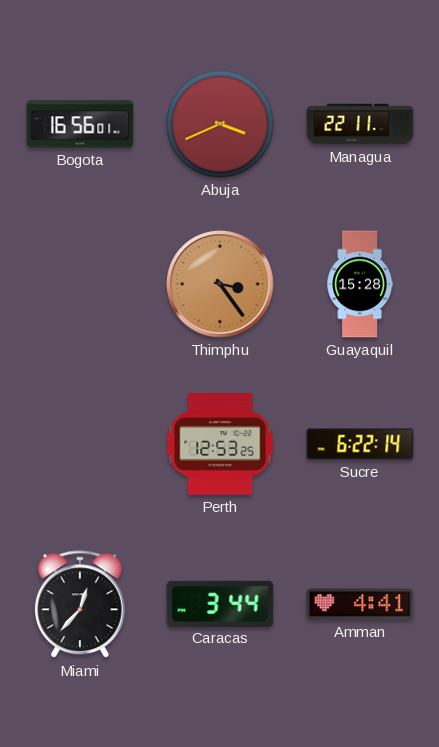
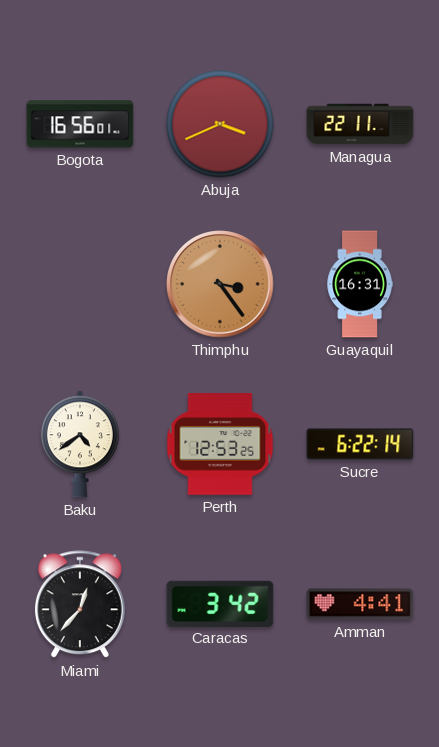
Guayaquil: 15:28 -> 16:31
Baku: none -> 4:39
Caracas: 3:44 -> 3:42
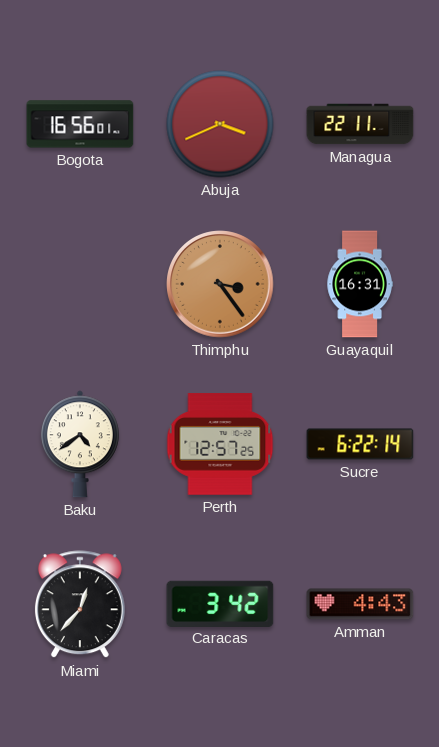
Perth: 12:53 -> 12:57
Amman: 4:41 -> 4:43
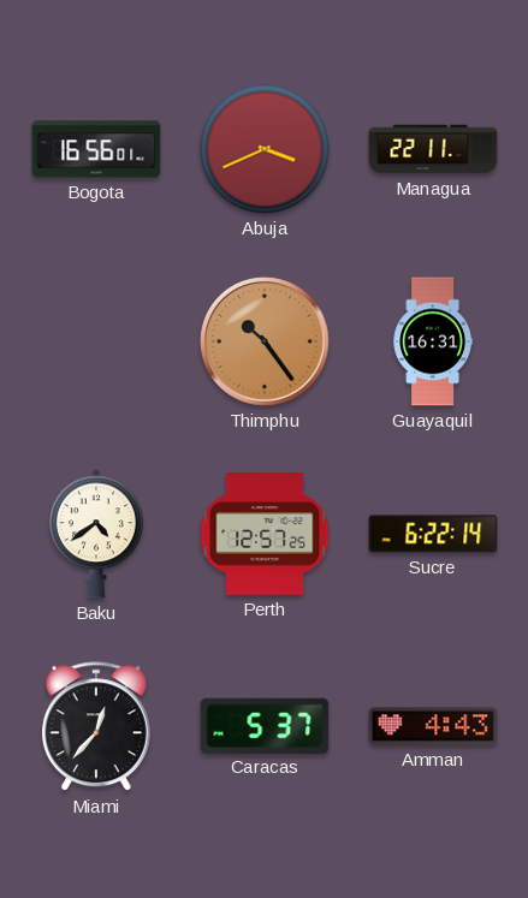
Thimphu: 3:24 -> 10:24
Caracas: 3:42 -> 5:37
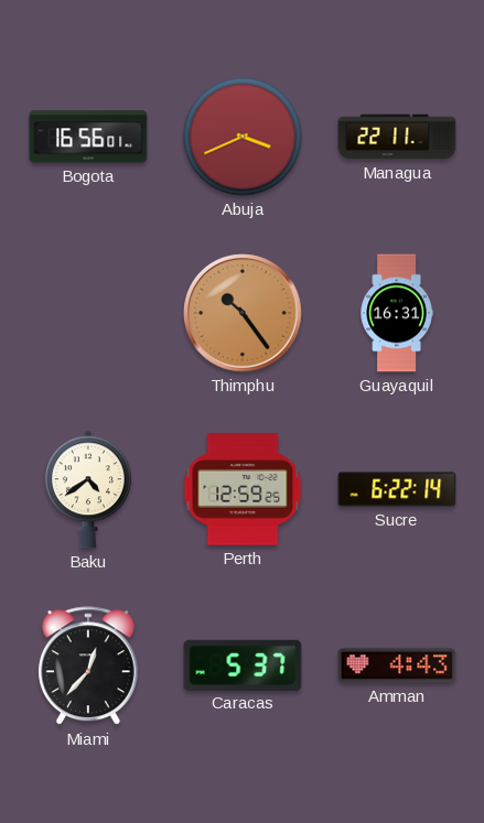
Perth: 12:57 -> 12:59
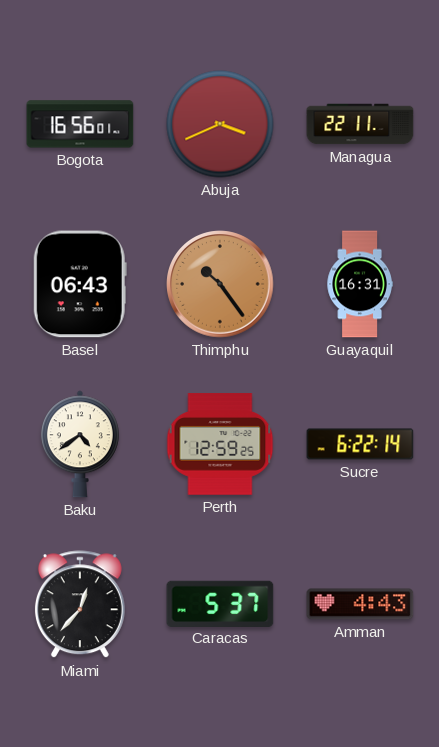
Basel: none -> 06:43
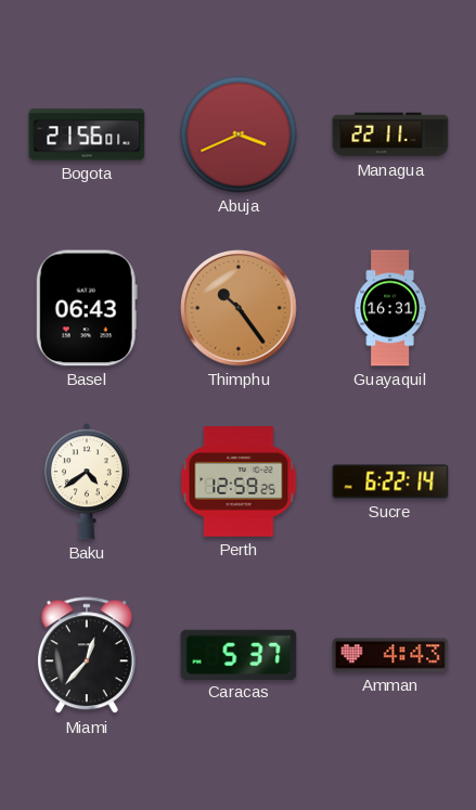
Bogota: 16:56 -> 21:56
